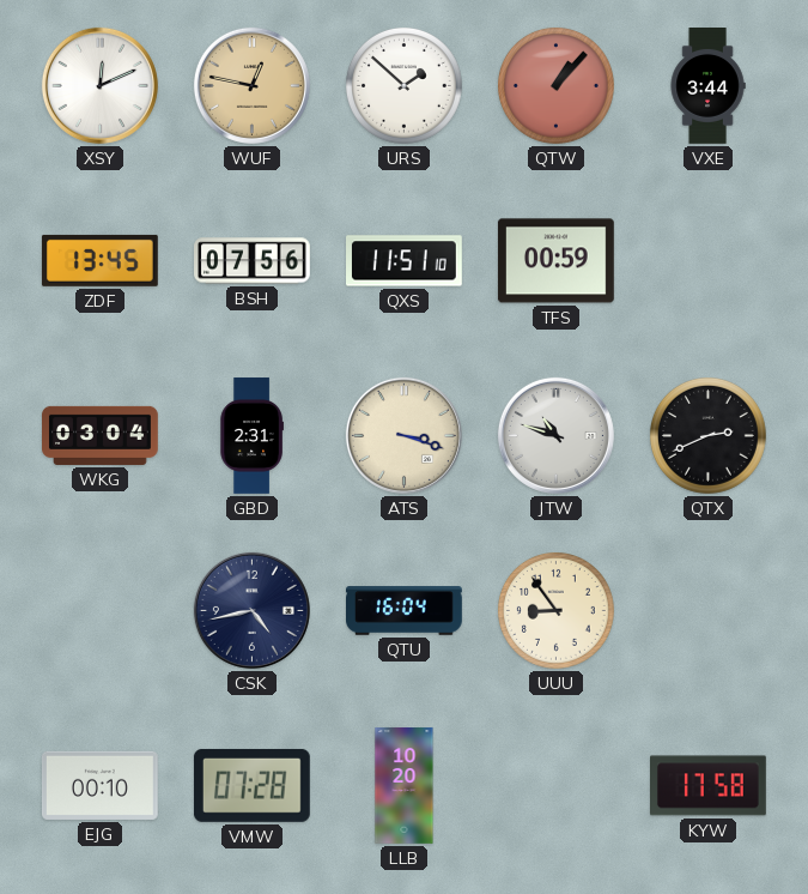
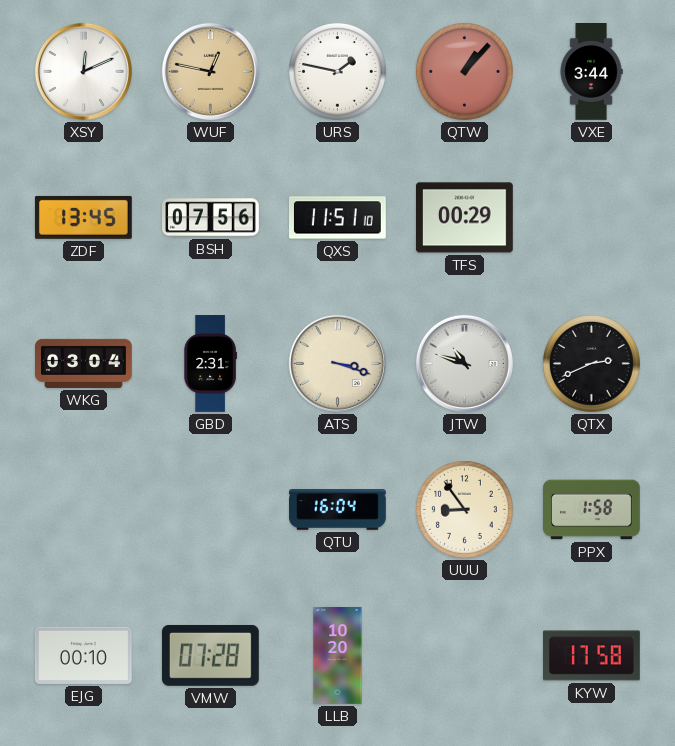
URS: 1:52 -> 1:47
TFS: 00:59 -> 00:29
CSK: 4:43 -> none
PPX: none -> 1:58
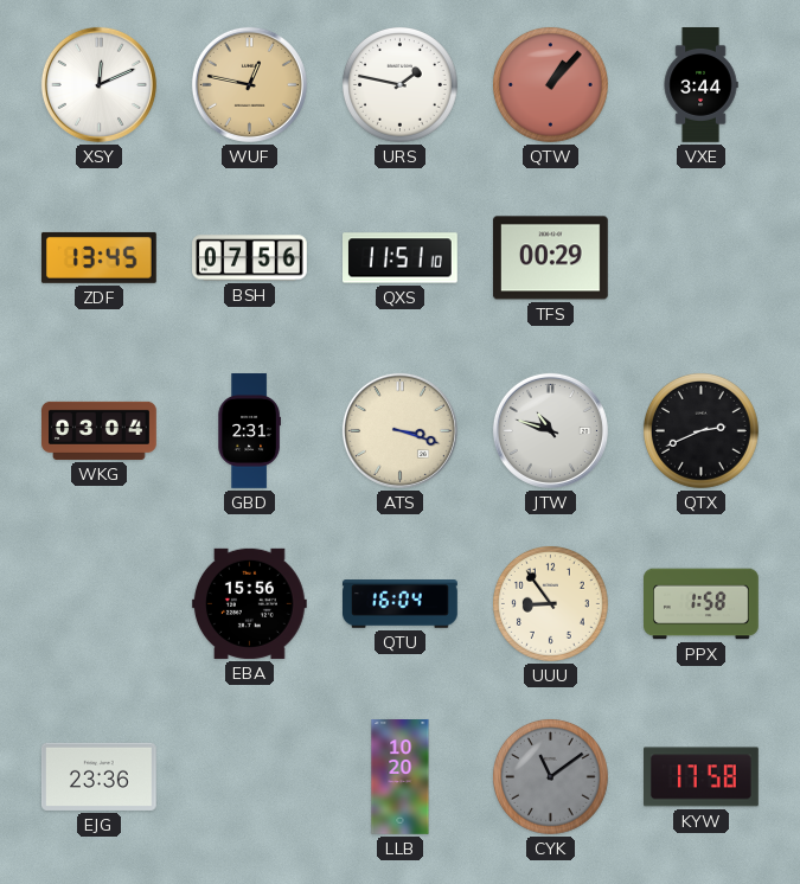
EBA: none -> 15:56
EJG: 00:10 -> 23:36
VMW: 07:28 -> none
CYK: none -> 11:09
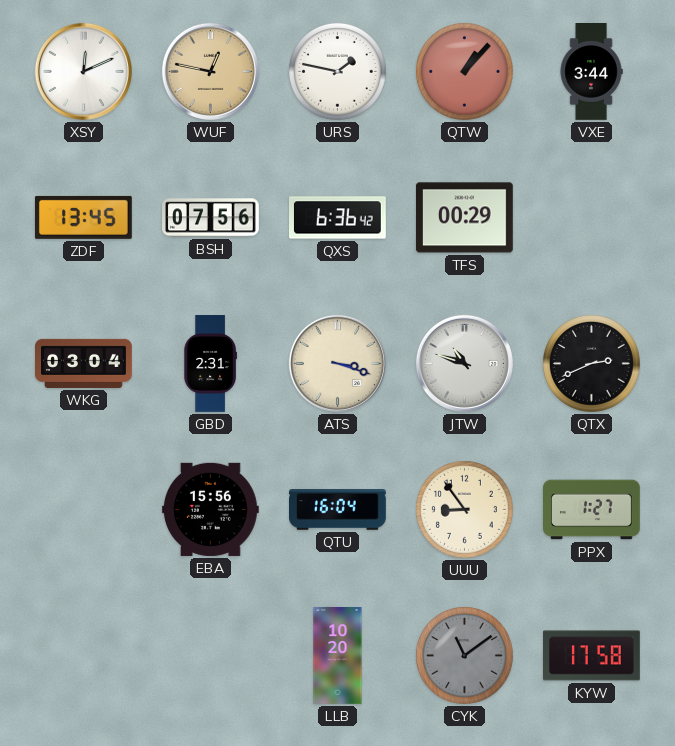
QXS: 11:51 -> 6:36
PPX: 1:58 -> 1:27
EJG: 23:36 -> none
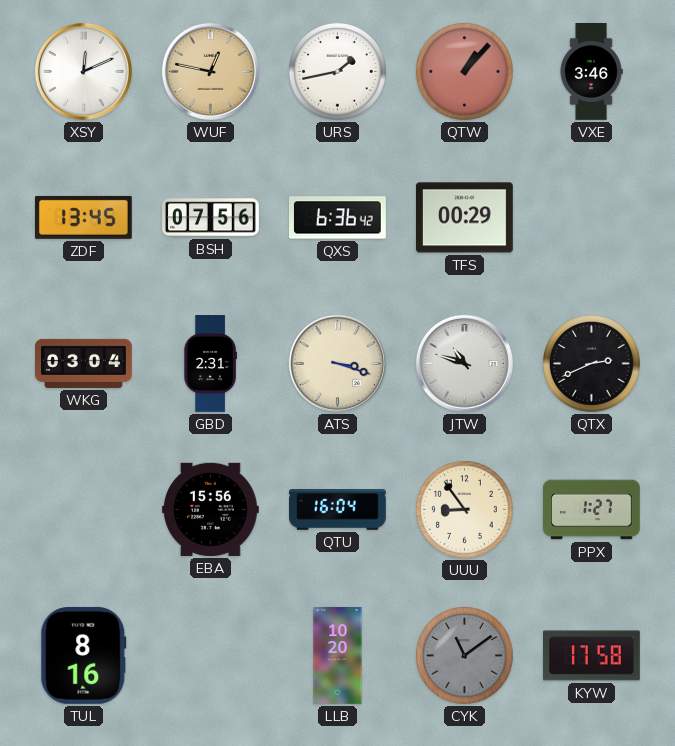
URS: 1:47 -> 1:43
VXE: 3:44 -> 3:46
TUL: none -> 8:16
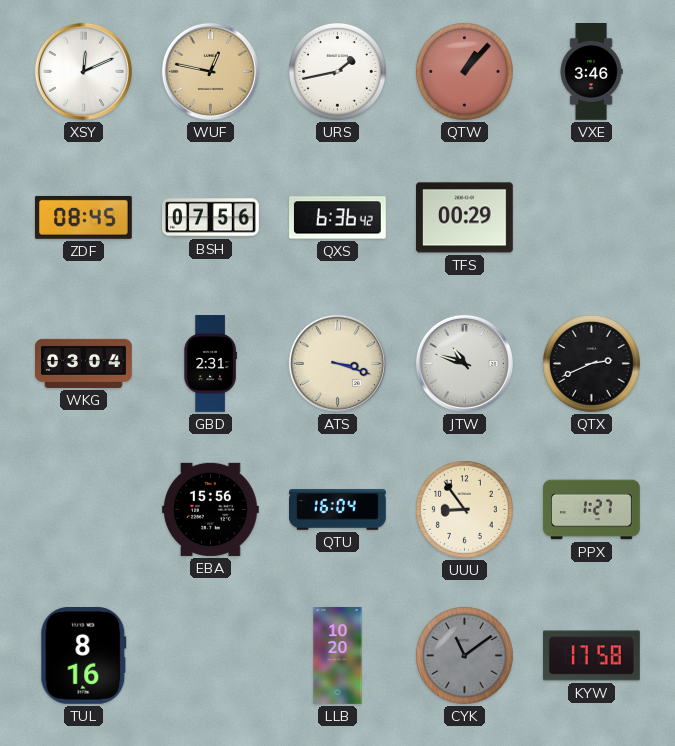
ZDF: 13:45 -> 08:45
